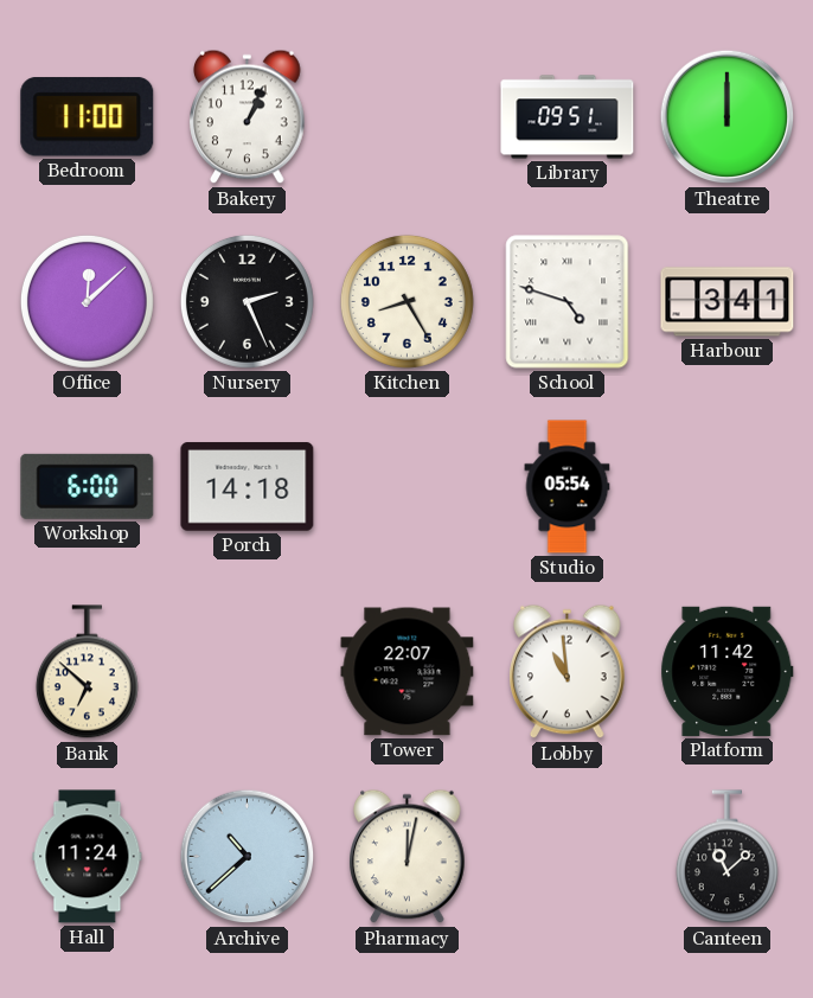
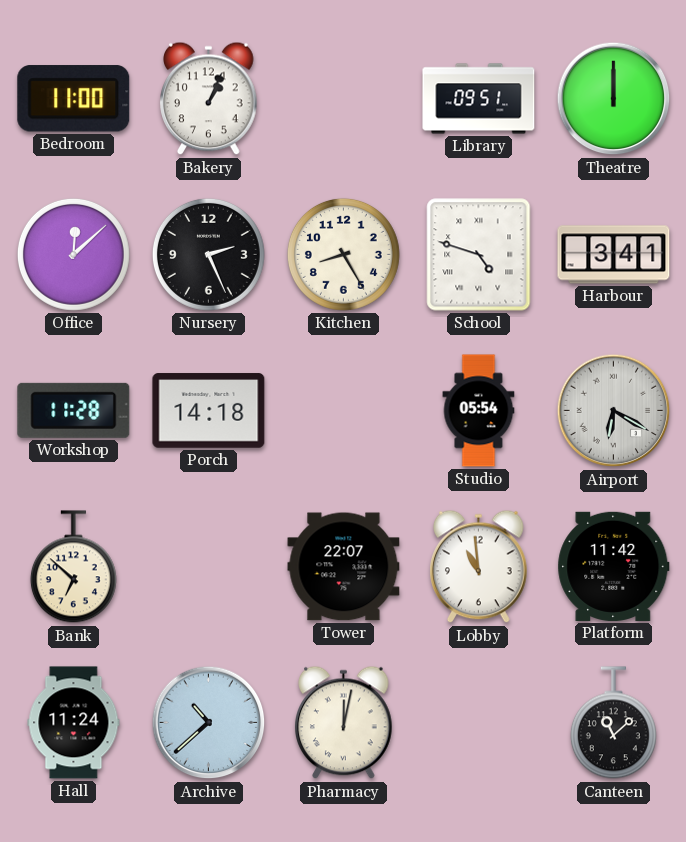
Workshop: 6:00 -> 11:28
Airport: none -> 6:20
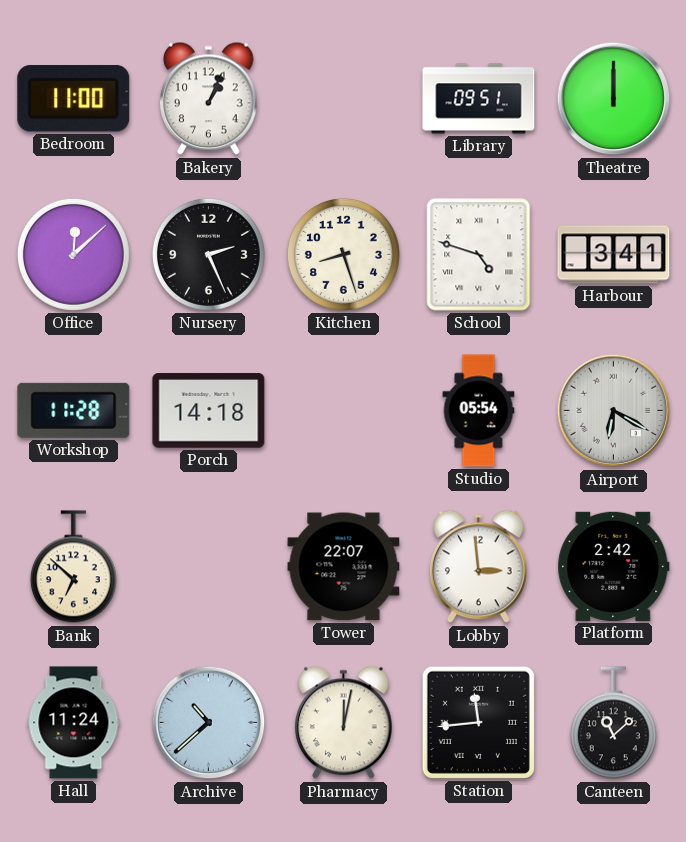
Kitchen: 8:25 -> 8:27
Lobby: 10:59 -> 2:59
Platform: 11:42 -> 2:42
Station: none -> 11:44
